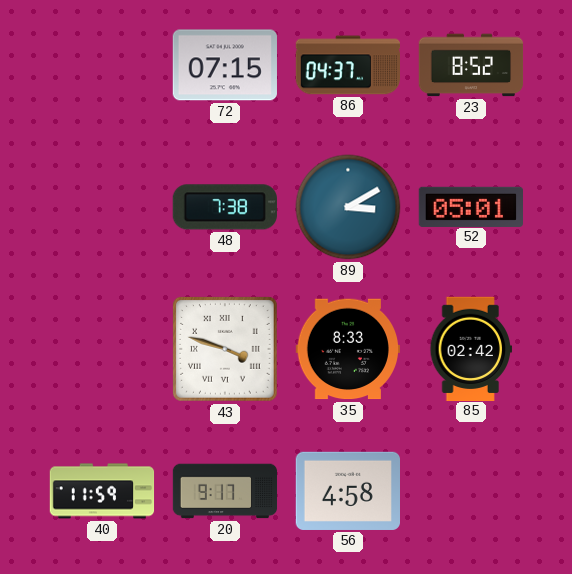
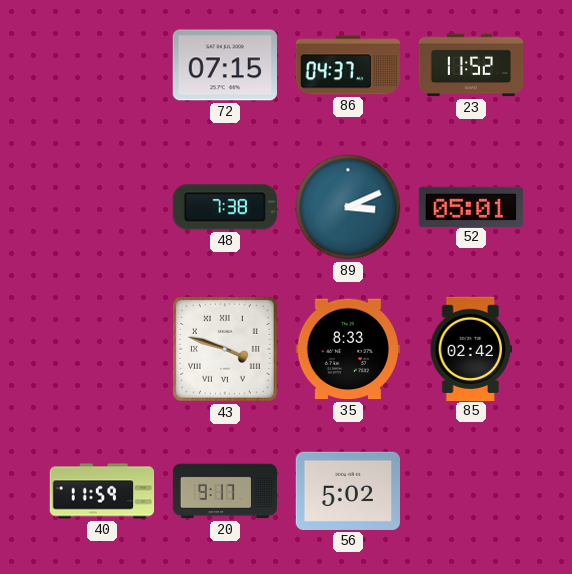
23: 8:52 -> 11:52
89: 3:10 -> 3:11
56: 4:58 -> 5:02
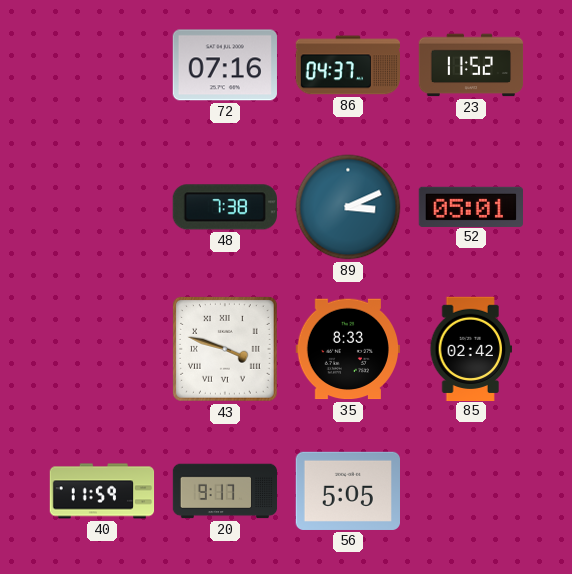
72: 07:15 -> 07:16
56: 5:02 -> 5:05
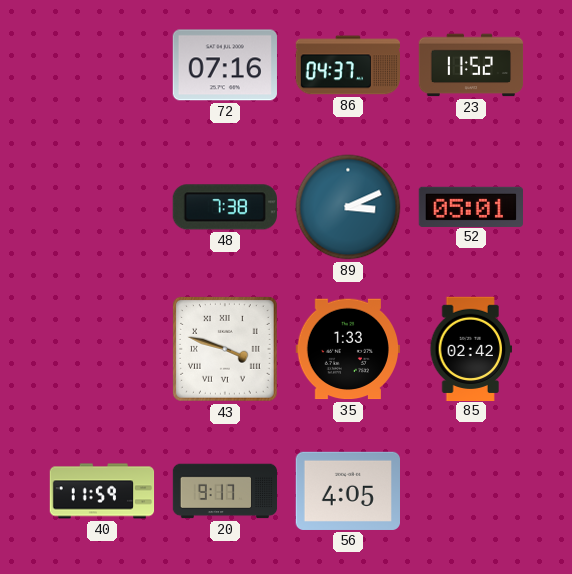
35: 8:33 -> 1:33
56: 5:05 -> 4:05
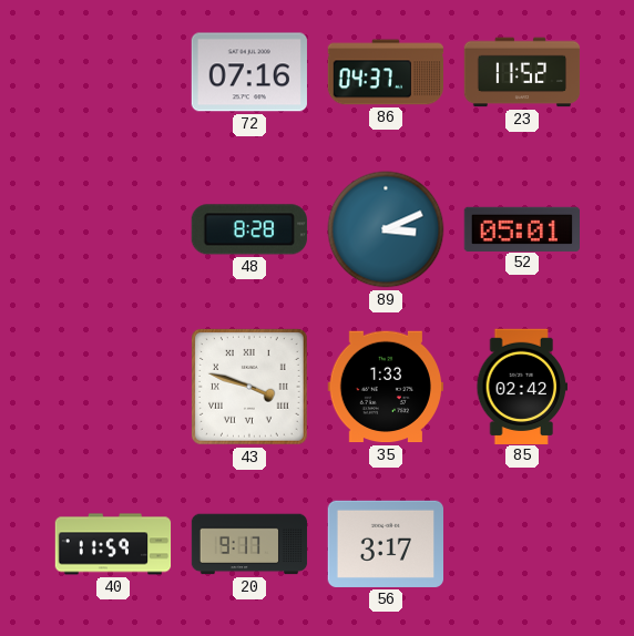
48: 7:38 -> 8:28
56: 4:05 -> 3:17
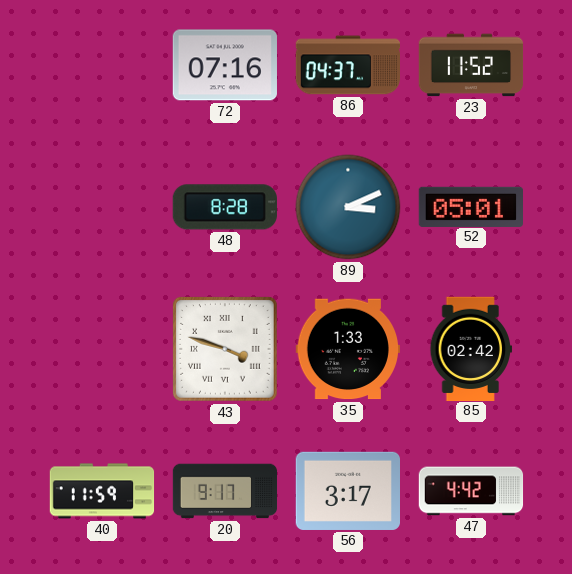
47: none -> 4:42
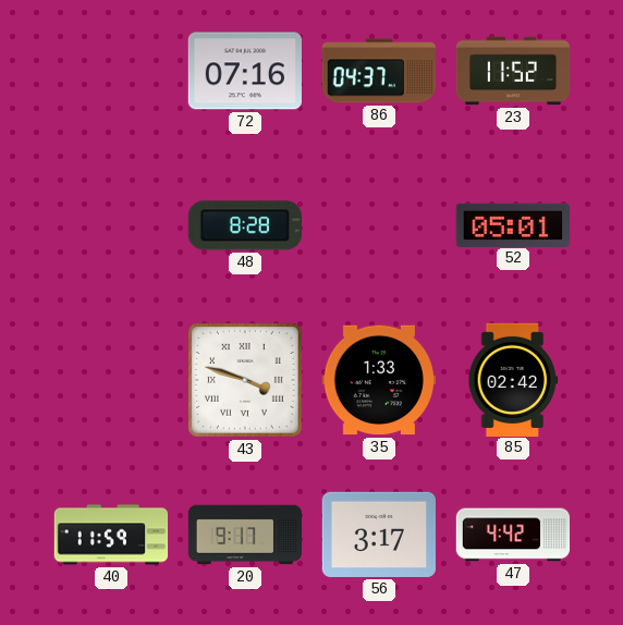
89: 3:11 -> none
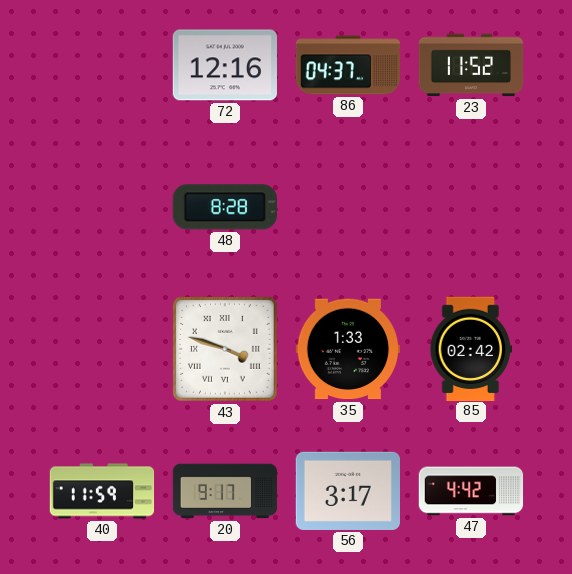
72: 07:16 -> 12:16
52: 05:01 -> none
